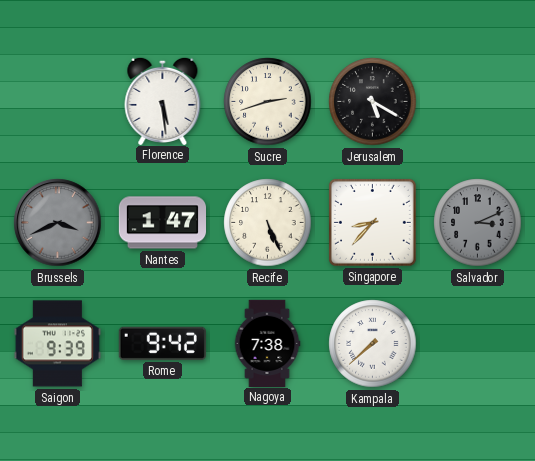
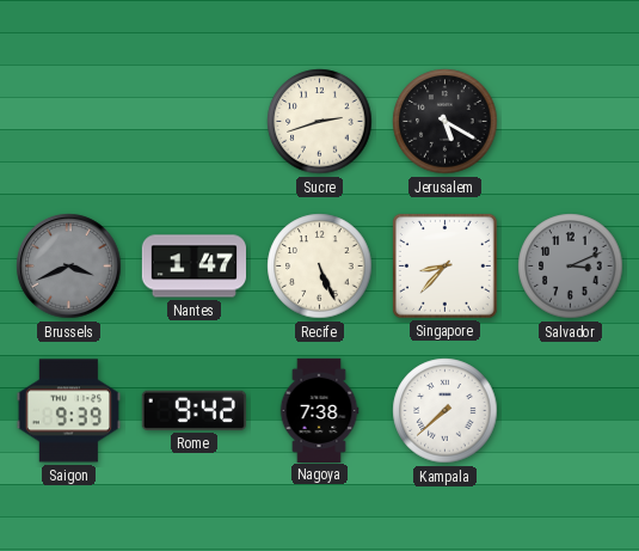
Florence: 5:29 -> none
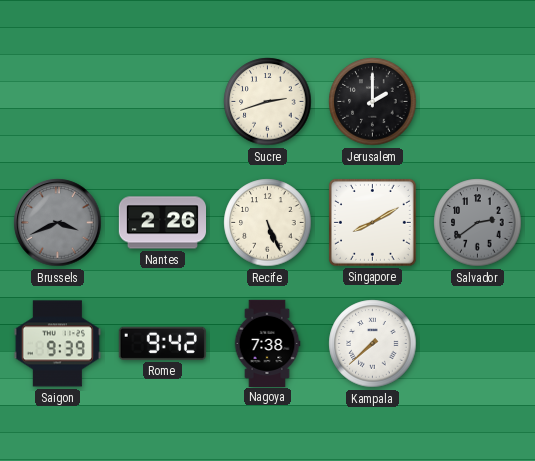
Jerusalem: 5:20 -> 2:00
Nantes: 1:47 -> 2:26
Singapore: 8:37 -> 8:10
Salvador: 3:11 -> 2:39
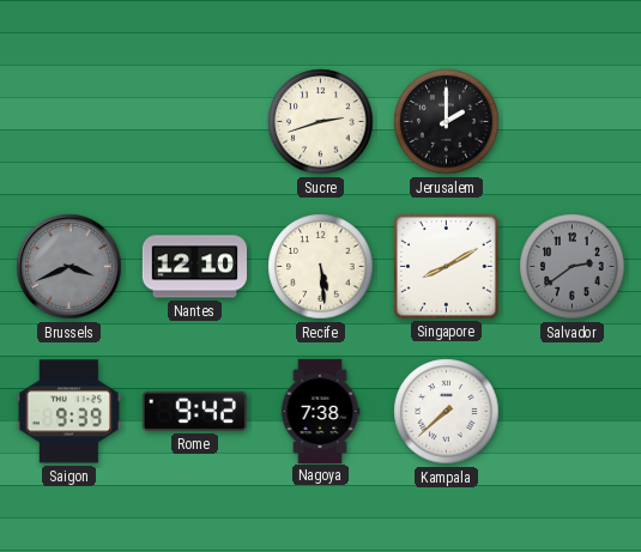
Nantes: 2:26 -> 12:10
Recife: 5:26 -> 5:29
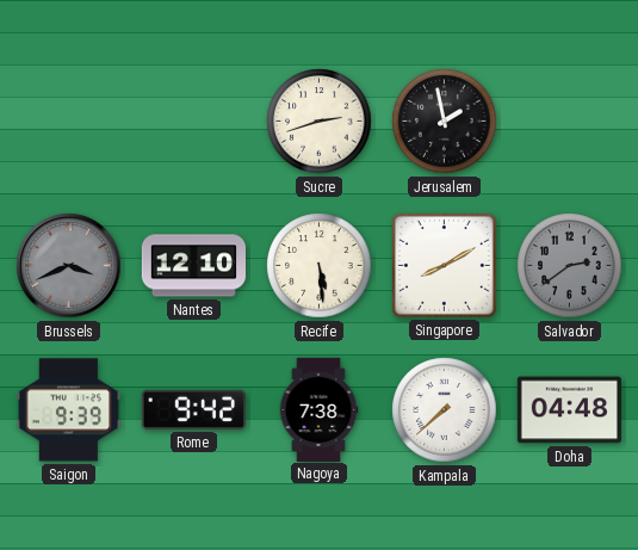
Jerusalem: 2:00 -> 1:58
Doha: none -> 04:48
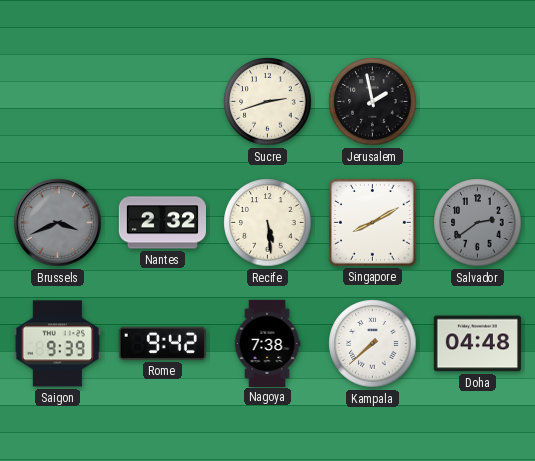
Nantes: 12:10 -> 2:32
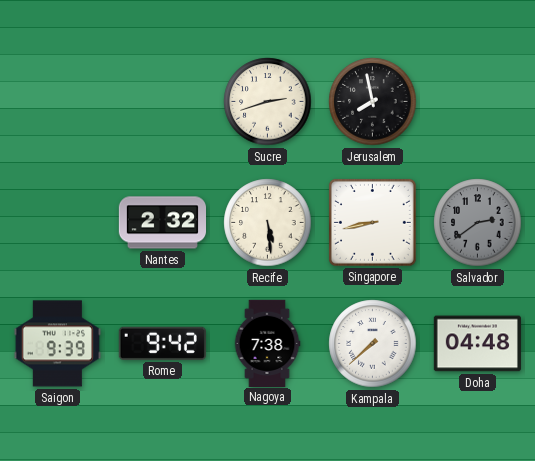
Jerusalem: 1:58 -> 7:58
Brussels: 3:41 -> none
Singapore: 8:10 -> 8:43
